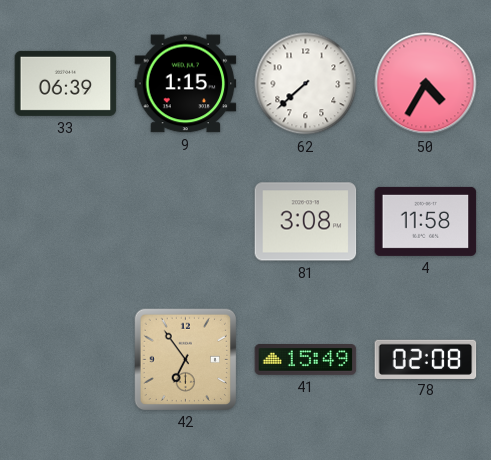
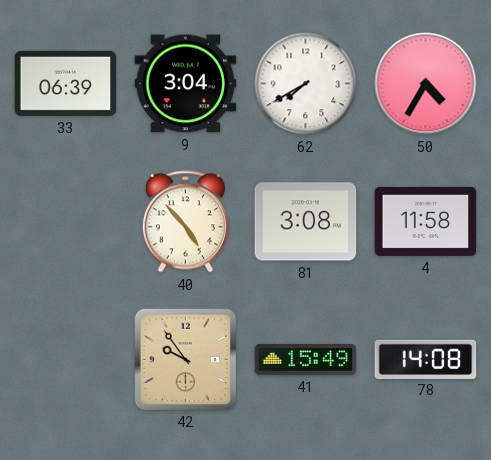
9: 1:15 -> 3:04
62: 7:38 -> 7:40
40: none -> 4:53
42: 6:54 -> 9:54
78: 02:08 -> 14:08
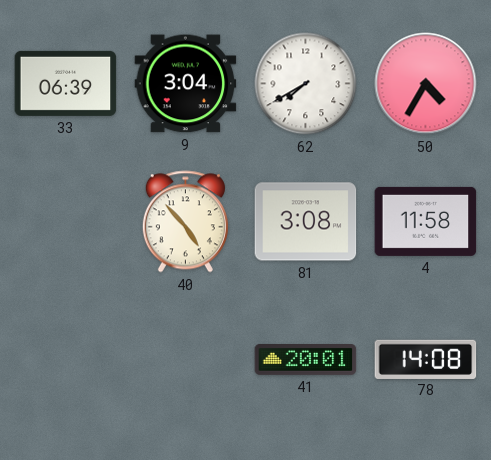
42: 9:54 -> none
41: 15:49 -> 20:01
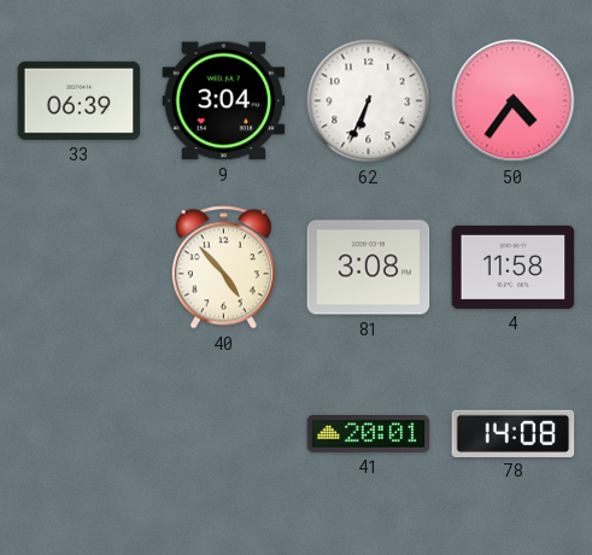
62: 7:40 -> 6:34
50: 4:35 -> 4:36
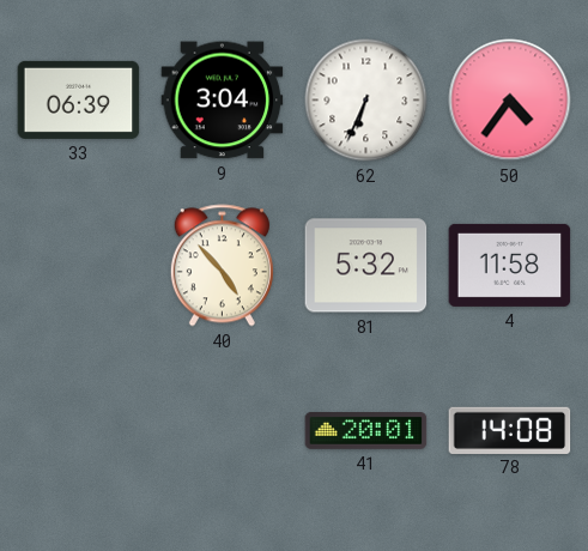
81: 3:08 -> 5:32
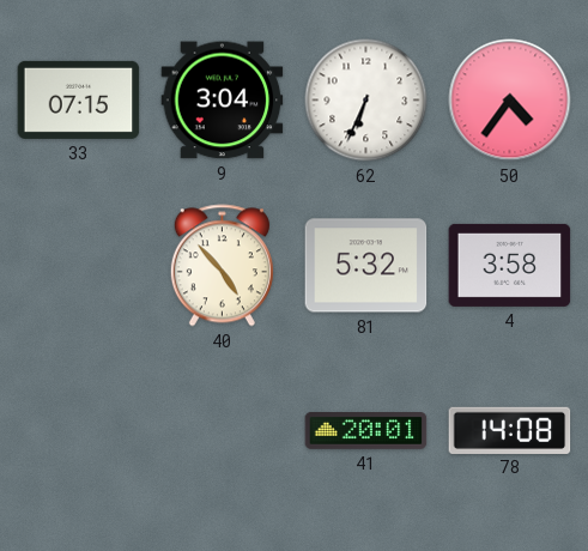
33: 06:39 -> 07:15
4: 11:58 -> 3:58
